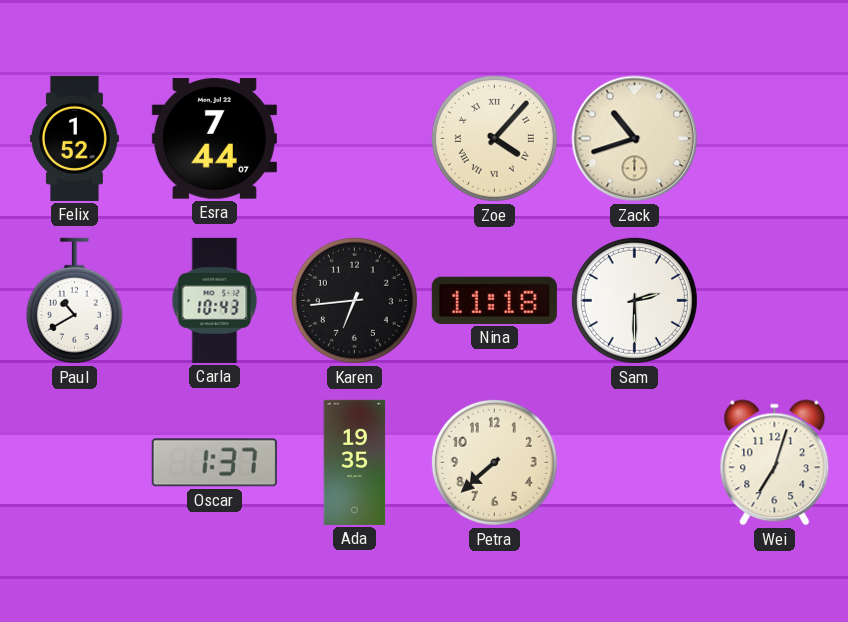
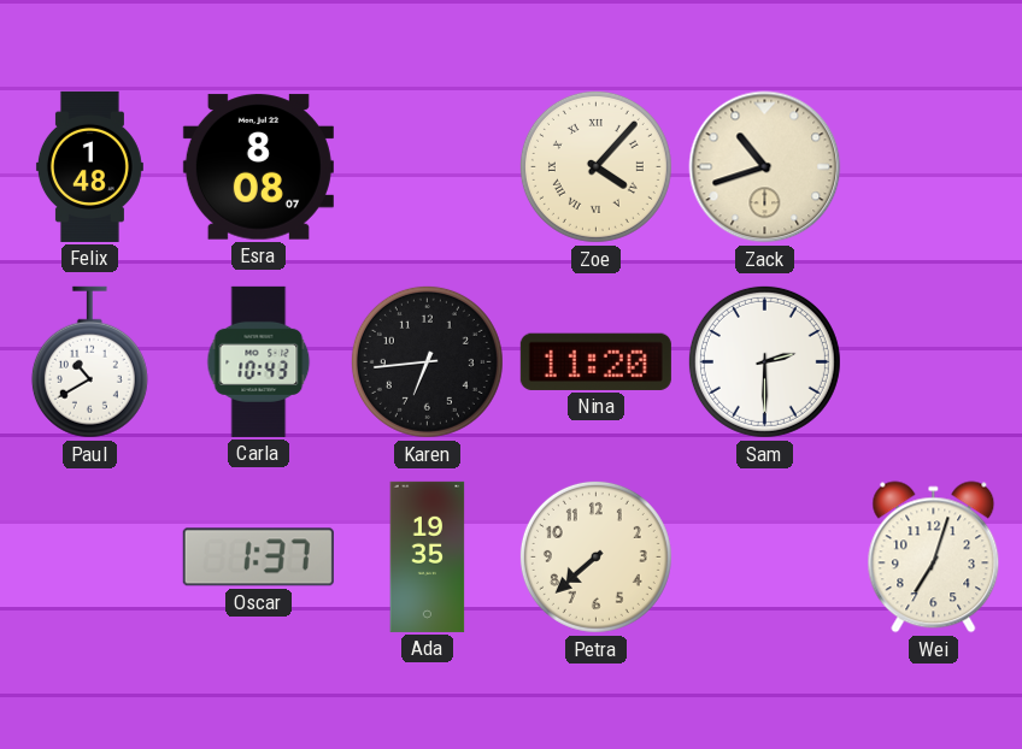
Felix: 1:52 -> 1:48
Esra: 7:44 -> 8:08
Nina: 11:18 -> 11:20
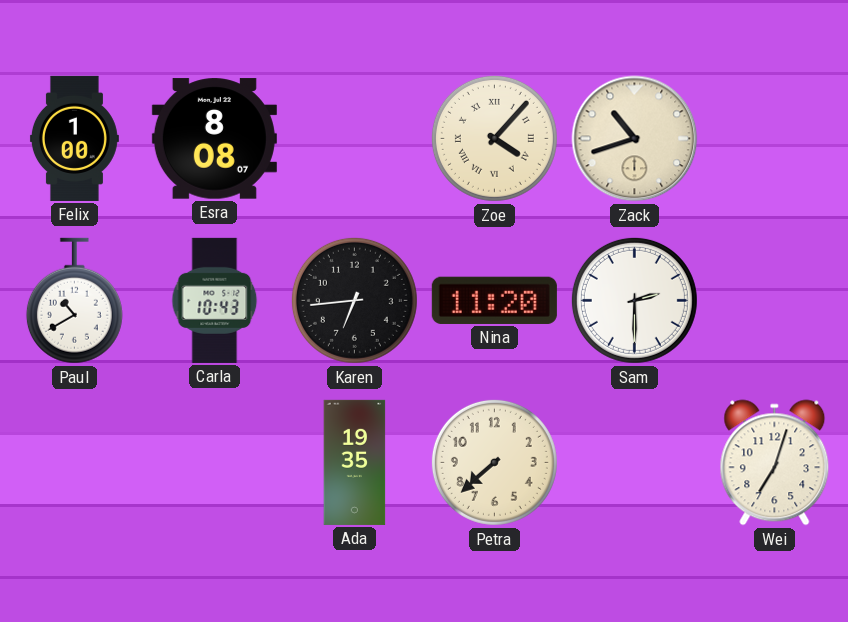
Felix: 1:48 -> 1:00
Oscar: 1:37 -> none
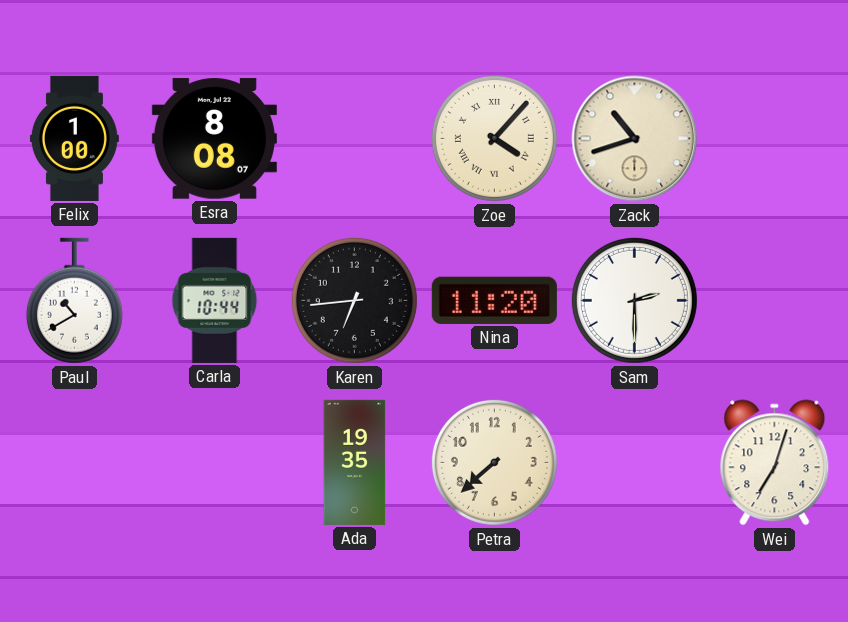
Carla: 10:43 -> 10:44
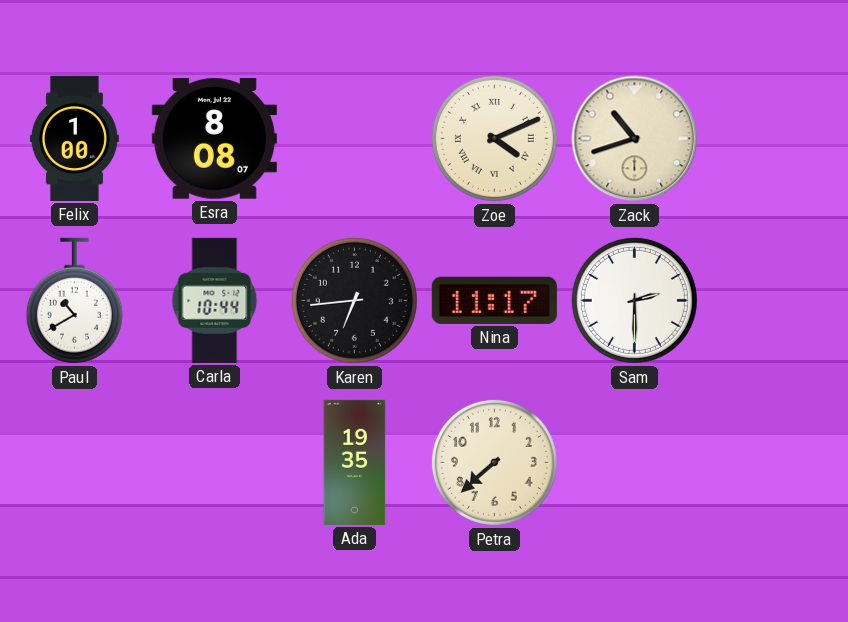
Zoe: 4:07 -> 4:11
Nina: 11:20 -> 11:17
Wei: 7:03 -> none
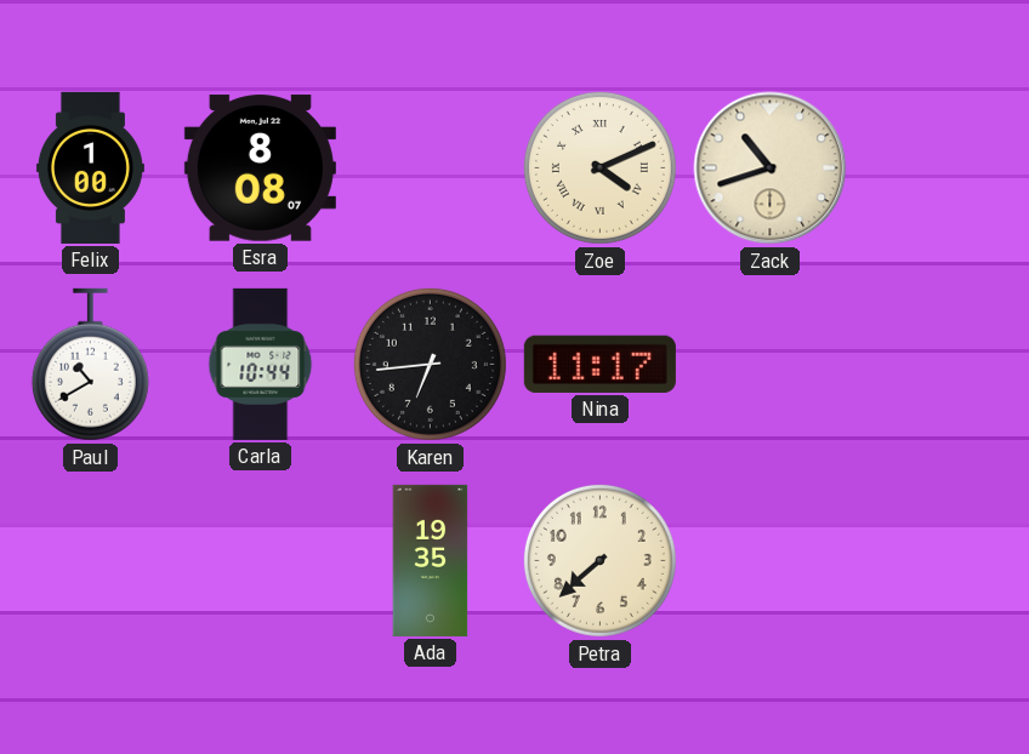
Sam: 2:30 -> none
